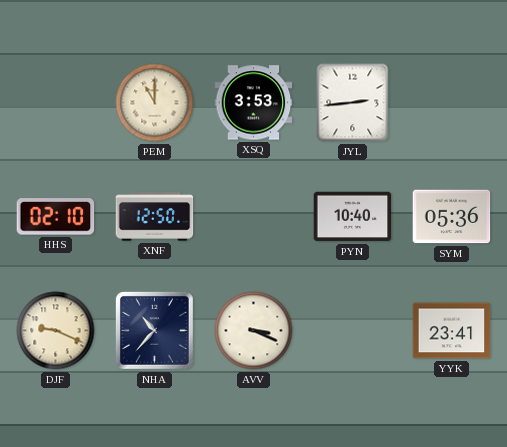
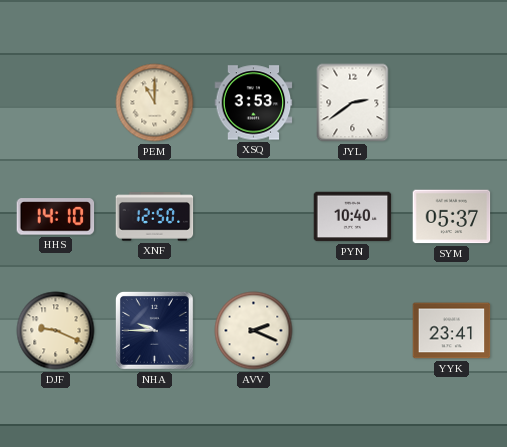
JYL: 2:44 -> 2:39
HHS: 02:10 -> 14:10
SYM: 05:36 -> 05:37
NHA: 10:37 -> 9:45
AVV: 3:19 -> 2:19
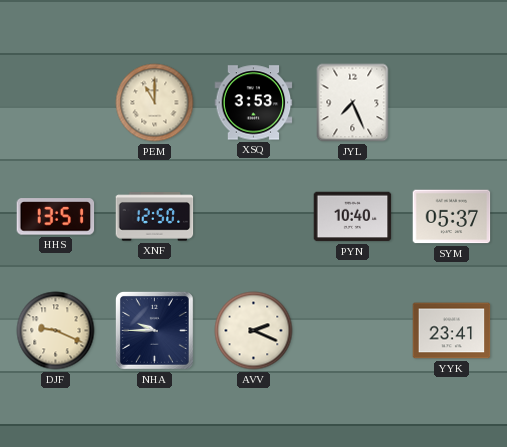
JYL: 2:39 -> 7:26
HHS: 14:10 -> 13:51
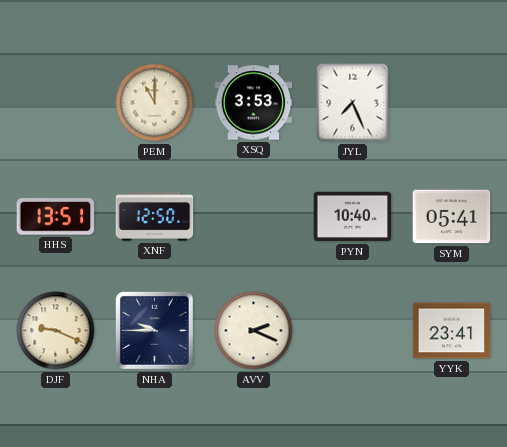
SYM: 05:37 -> 05:41
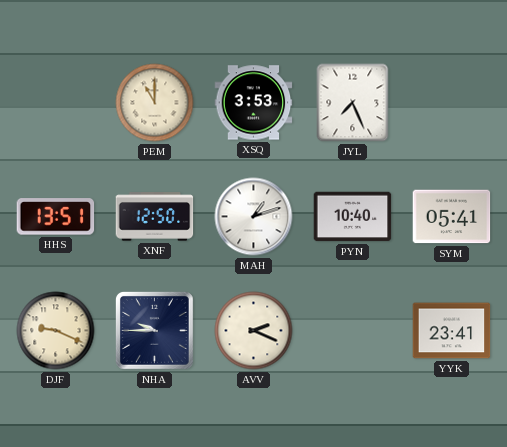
MAH: none -> 1:12
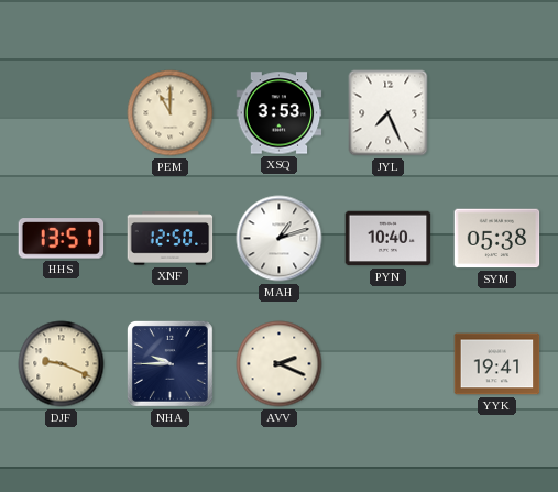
SYM: 05:41 -> 05:38
YYK: 23:41 -> 19:41
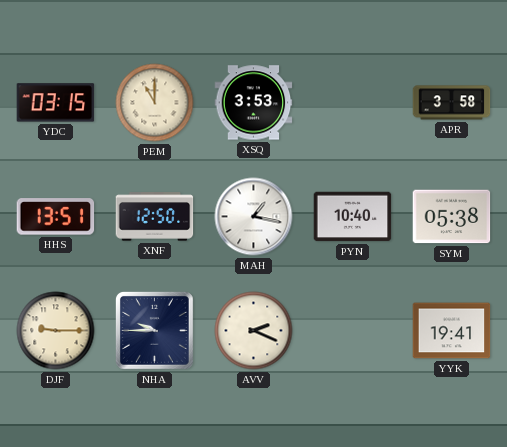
YDC: none -> 03:15
JYL: 7:26 -> none
APR: none -> 3:58
MAH: 1:12 -> 1:17
DJF: 9:19 -> 9:15
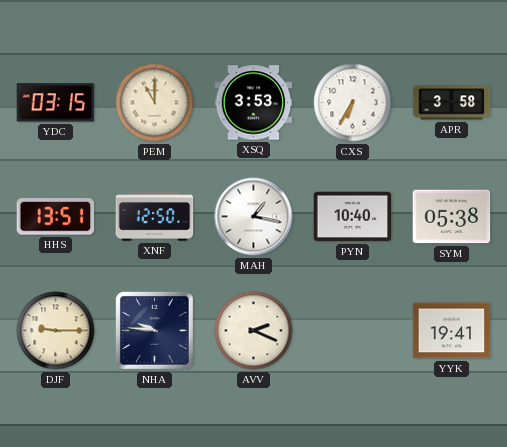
CXS: none -> 6:35
NHA: 9:45 -> 9:46
